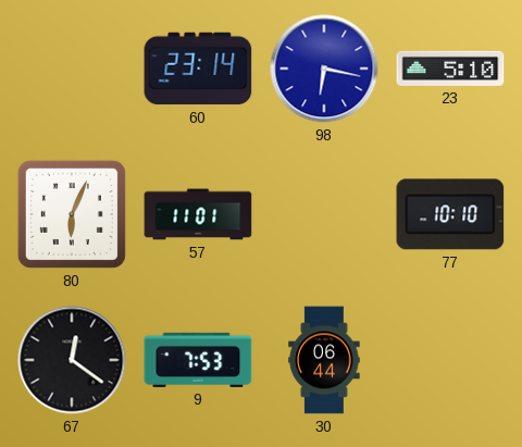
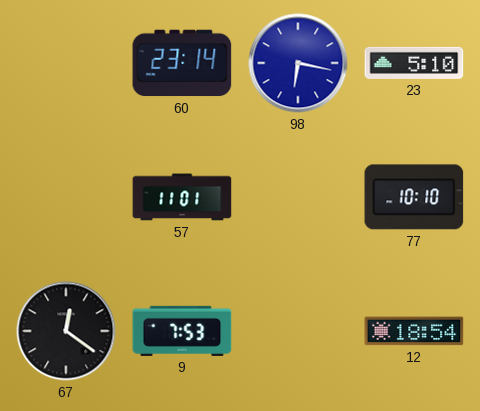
80: 6:04 -> none
30: 06:44 -> none
12: none -> 18:54
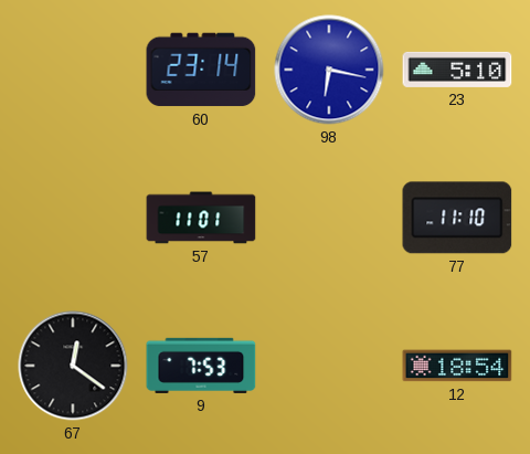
77: 10:10 -> 11:10
